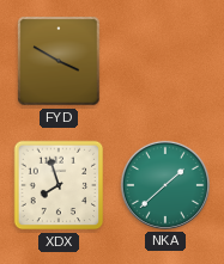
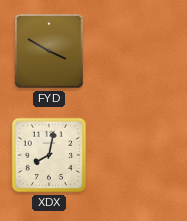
XDX: 7:57 -> 8:02
NKA: 1:38 -> none
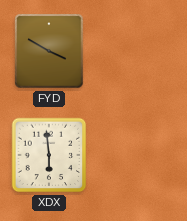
XDX: 8:02 -> 5:59
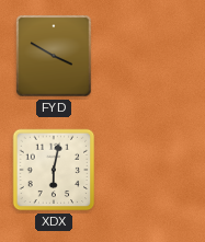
XDX: 5:59 -> 6:02
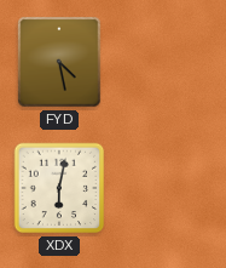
FYD: 3:50 -> 4:28
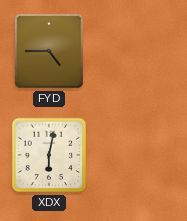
FYD: 4:28 -> 4:45
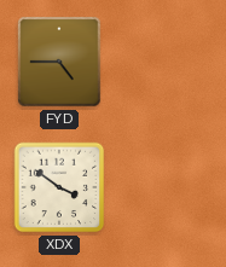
XDX: 6:02 -> 3:51
